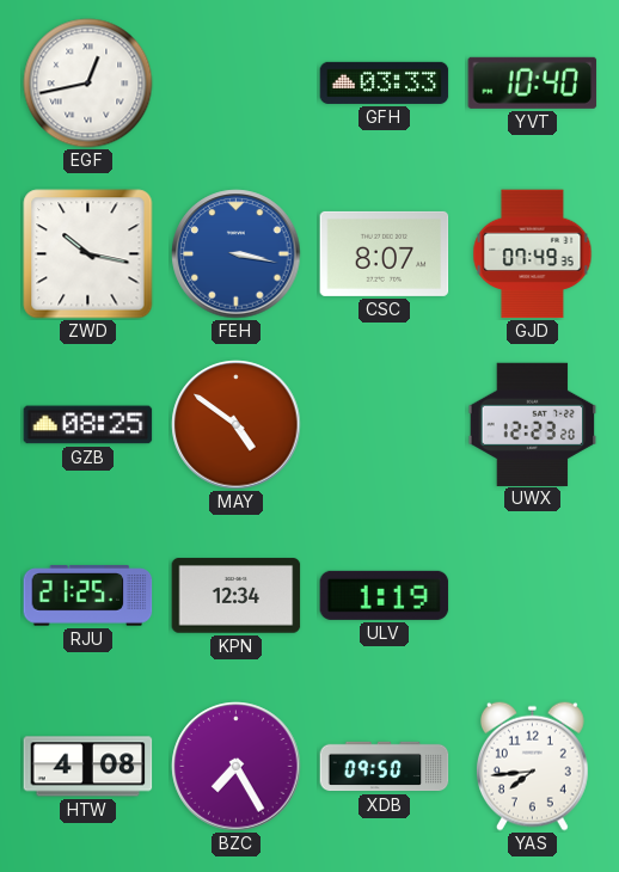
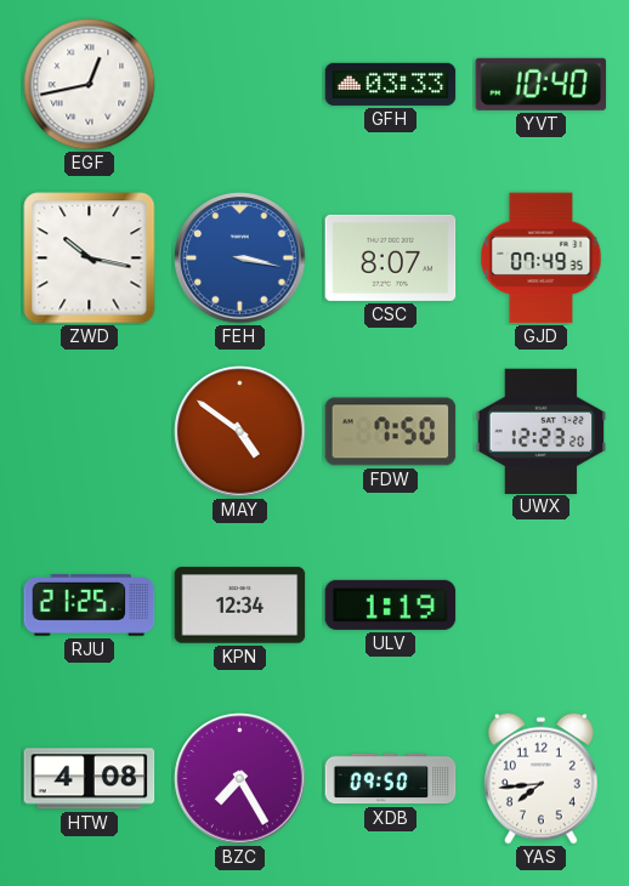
GZB: 08:25 -> none
FDW: none -> 7:50
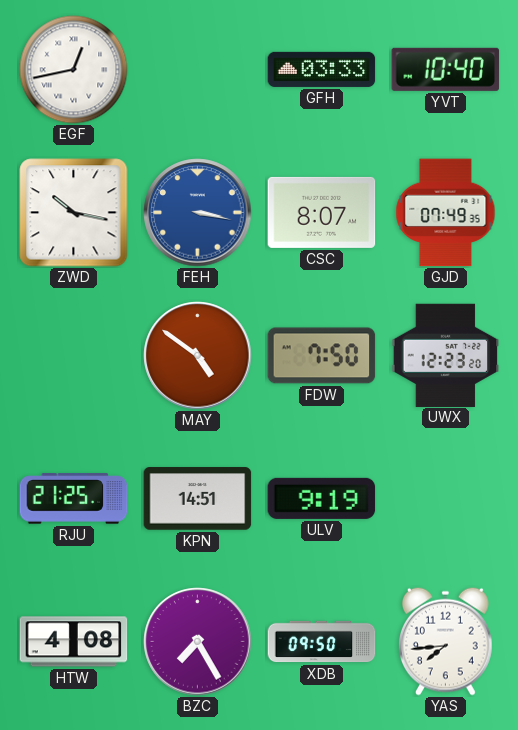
KPN: 12:34 -> 14:51
ULV: 1:19 -> 9:19
